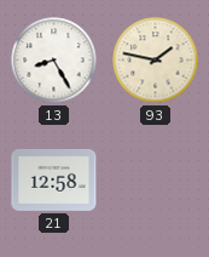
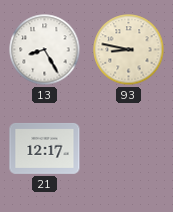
93: 1:47 -> 8:47
21: 12:58 -> 12:17
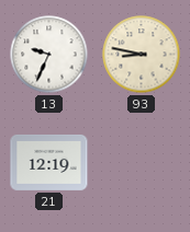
13: 8:25 -> 9:34
21: 12:17 -> 12:19
